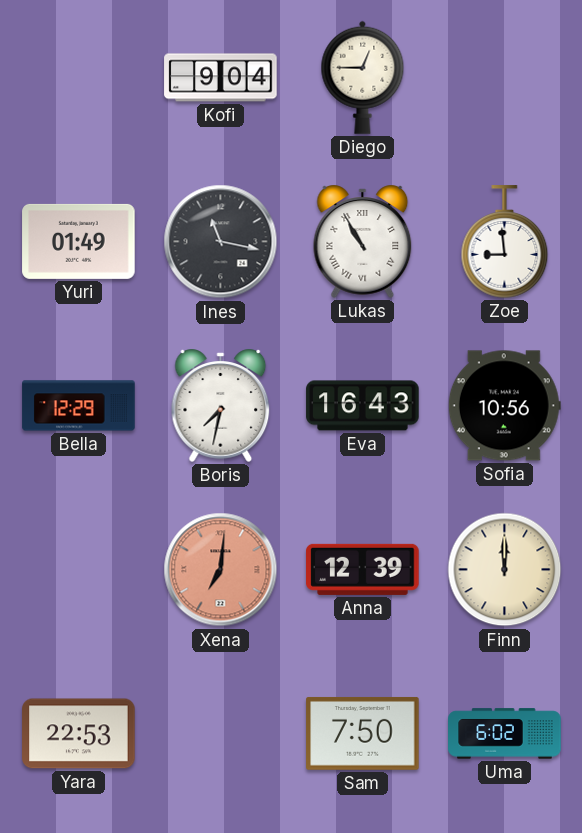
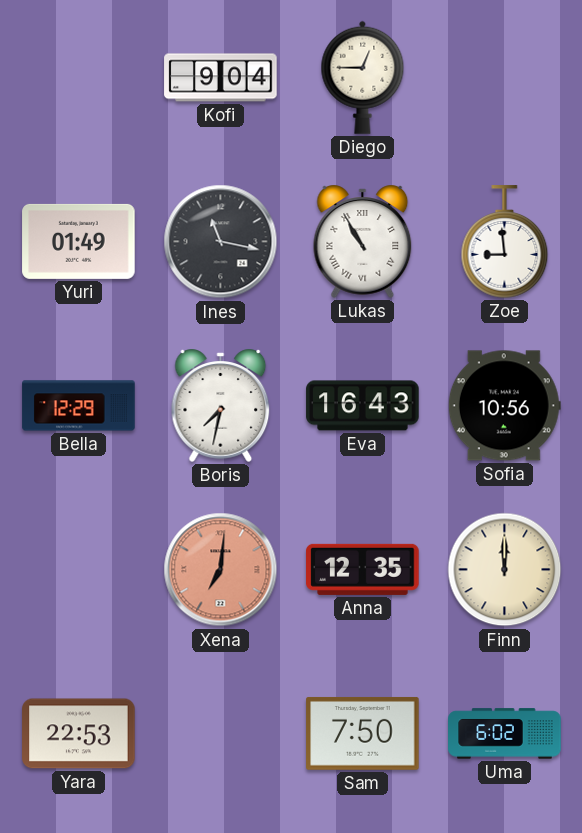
Anna: 12:39 -> 12:35
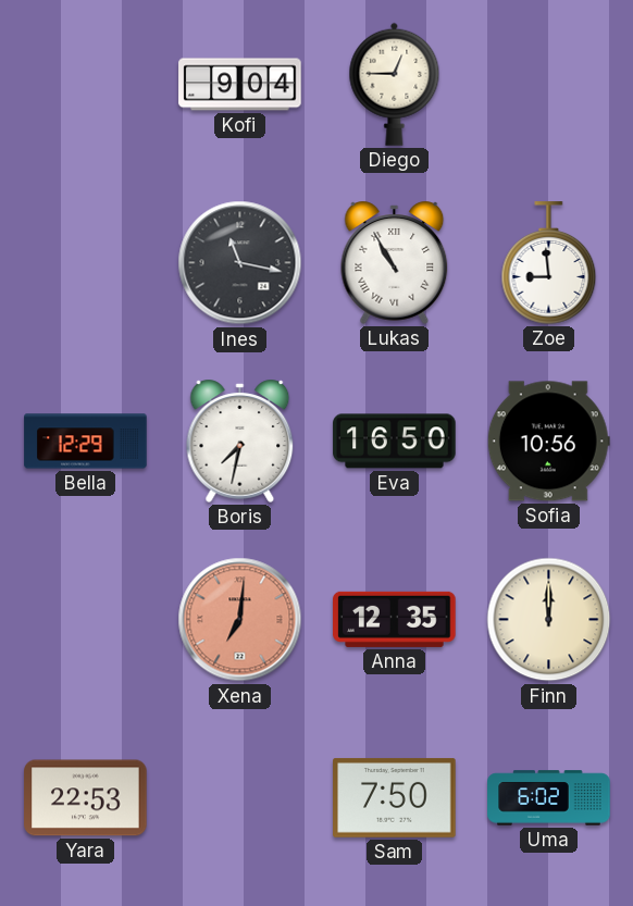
Yuri: 01:49 -> none
Eva: 16:43 -> 16:50
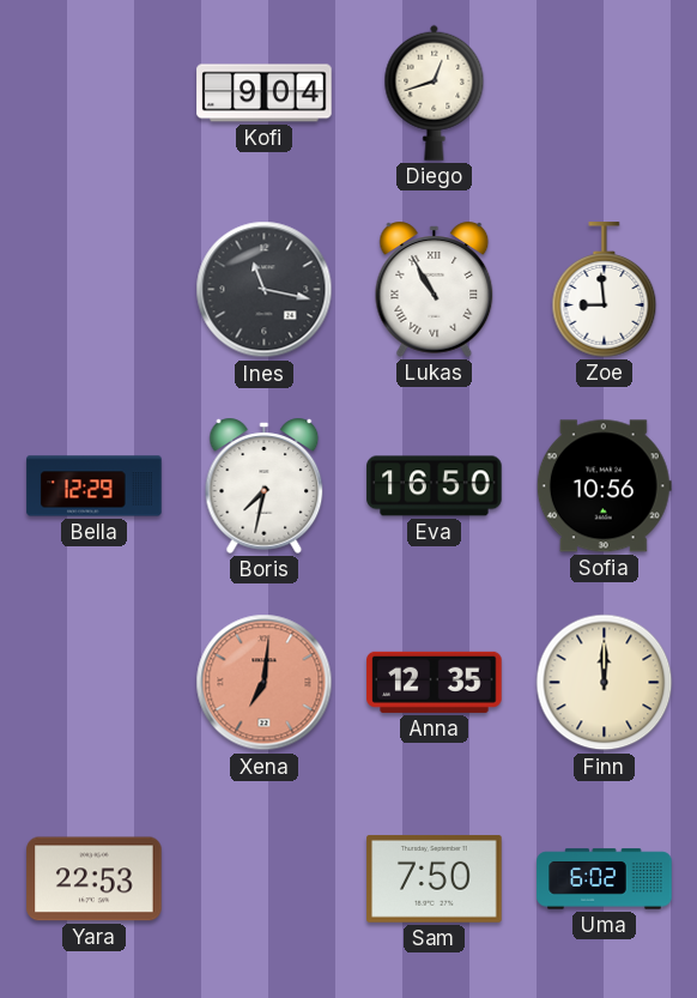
Diego: 12:45 -> 12:42
